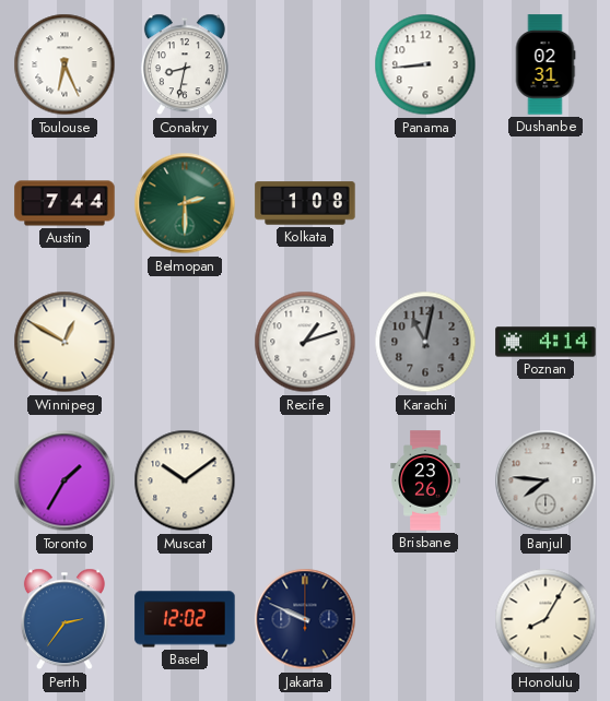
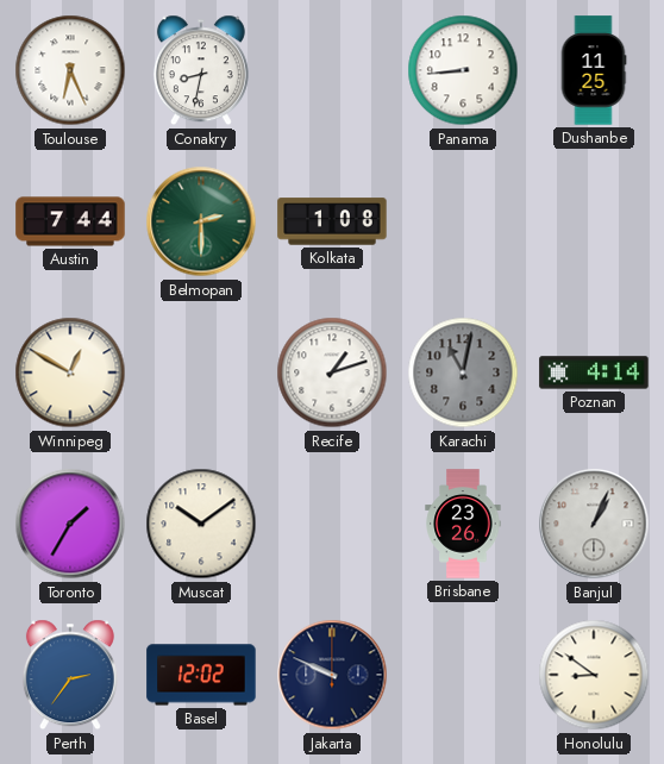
Dushanbe: 02:31 -> 11:25
Banjul: 7:46 -> 1:04
Honolulu: 8:05 -> 8:51
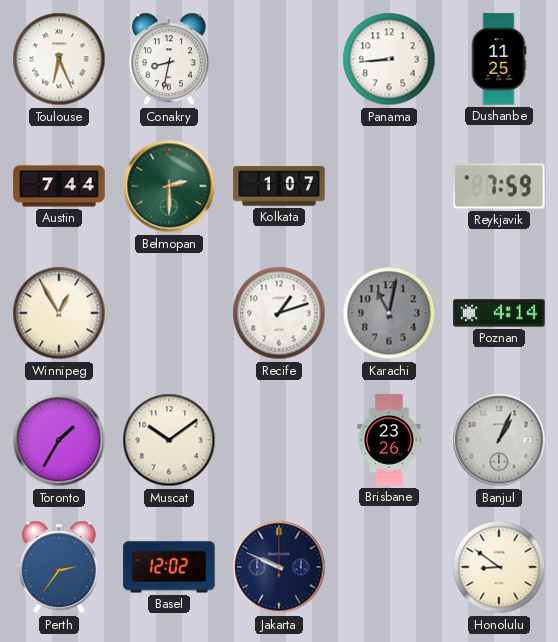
Kolkata: 1:08 -> 1:07
Reykjavik: none -> 7:59
Winnipeg: 12:50 -> 12:55
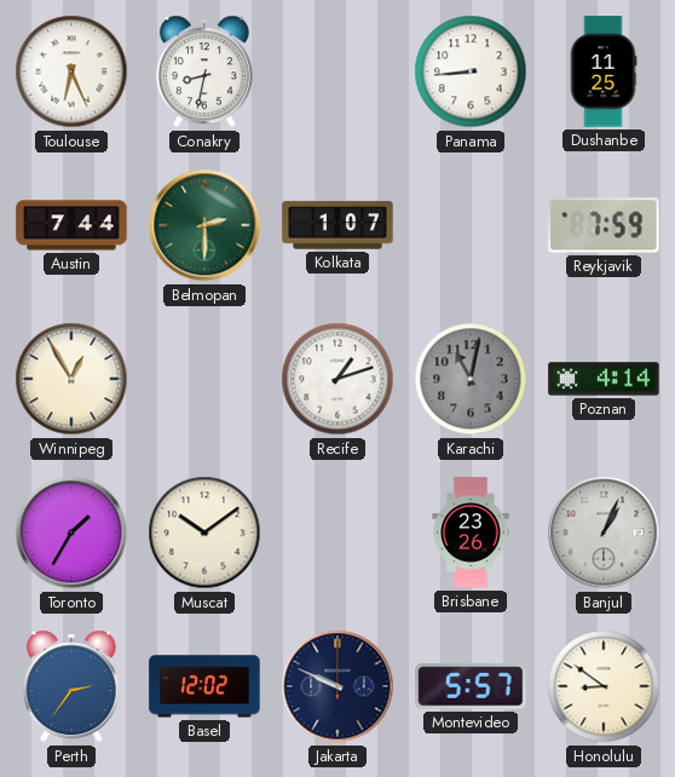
Montevideo: none -> 5:57
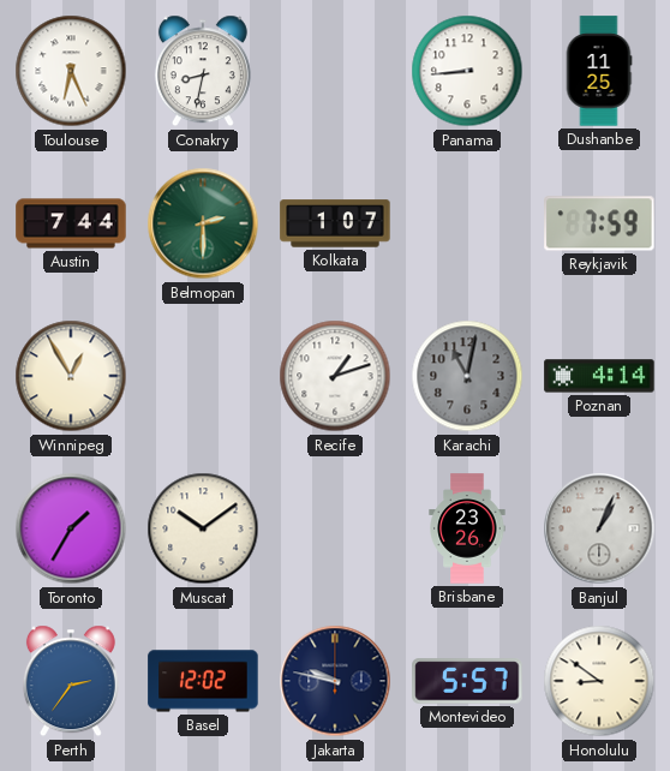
Jakarta: 9:49 -> 9:47
